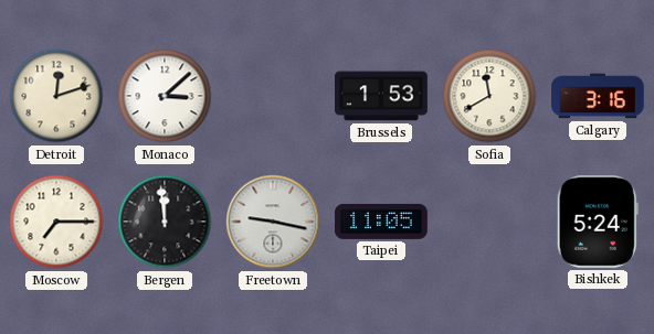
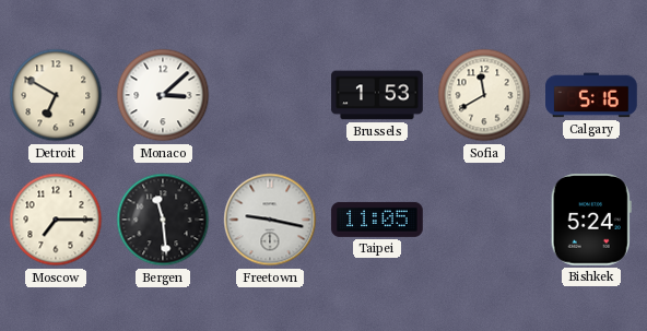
Detroit: 12:12 -> 6:50
Calgary: 3:16 -> 5:16
Bergen: 11:59 -> 11:29
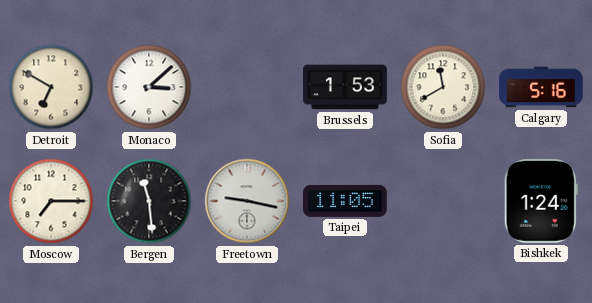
Bishkek: 5:24 -> 1:24
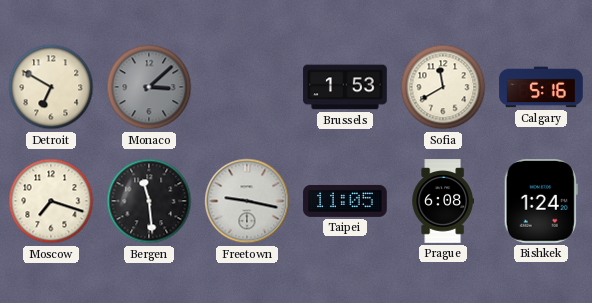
Monaco dial: white -> grey
Moscow: 7:15 -> 7:18
Prague: none -> 6:08
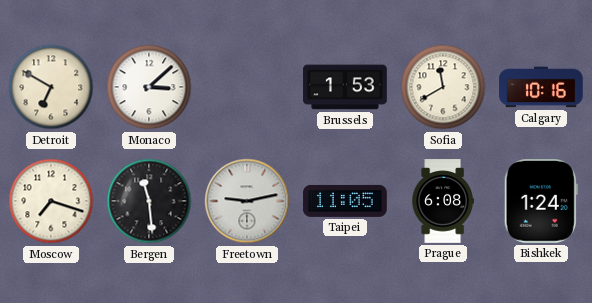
Monaco dial: grey -> white
Calgary: 5:16 -> 10:16
Freetown: 9:17 -> 9:13
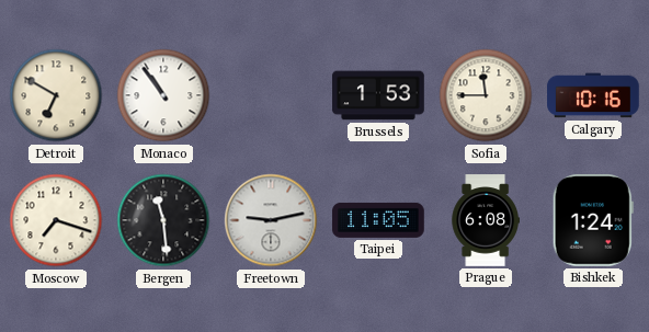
Monaco: 3:08 -> 10:54
Sofia: 11:40 -> 11:45
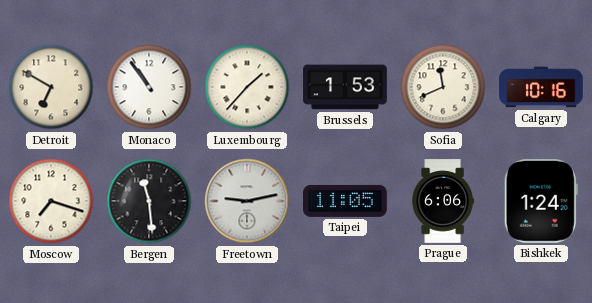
Luxembourg: none -> 1:37
Sofia: 11:45 -> 11:41
Prague: 6:08 -> 6:06
